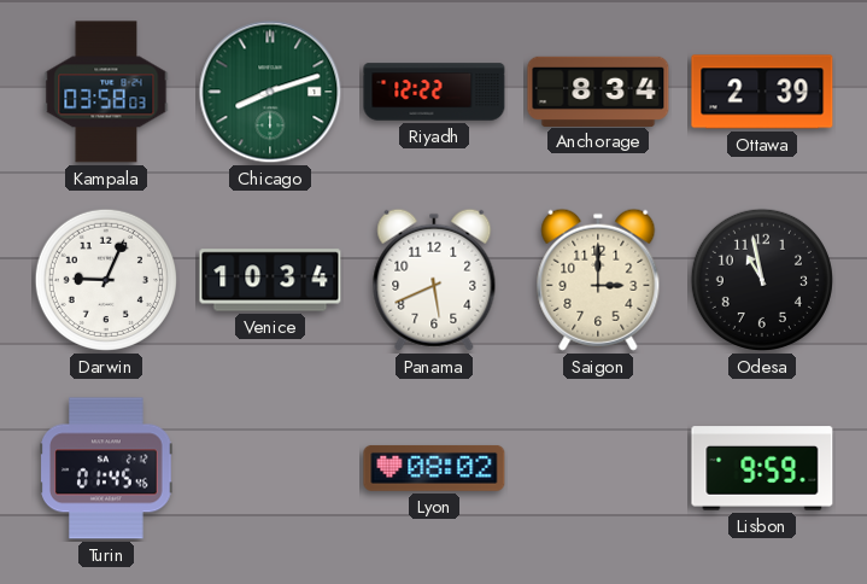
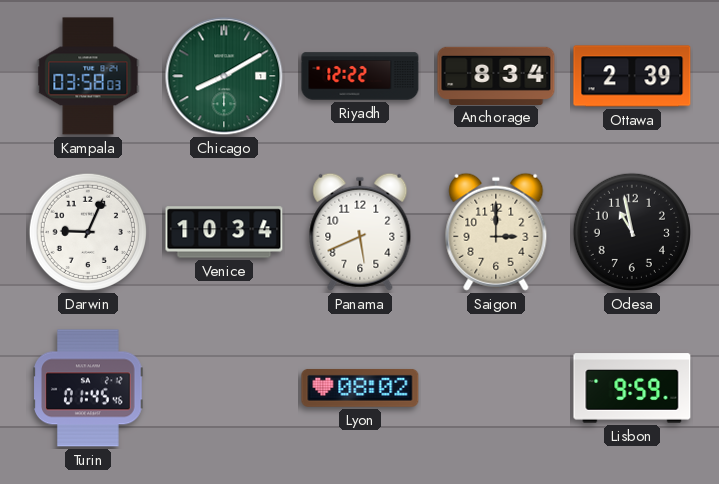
Chicago: 8:12 -> 8:10
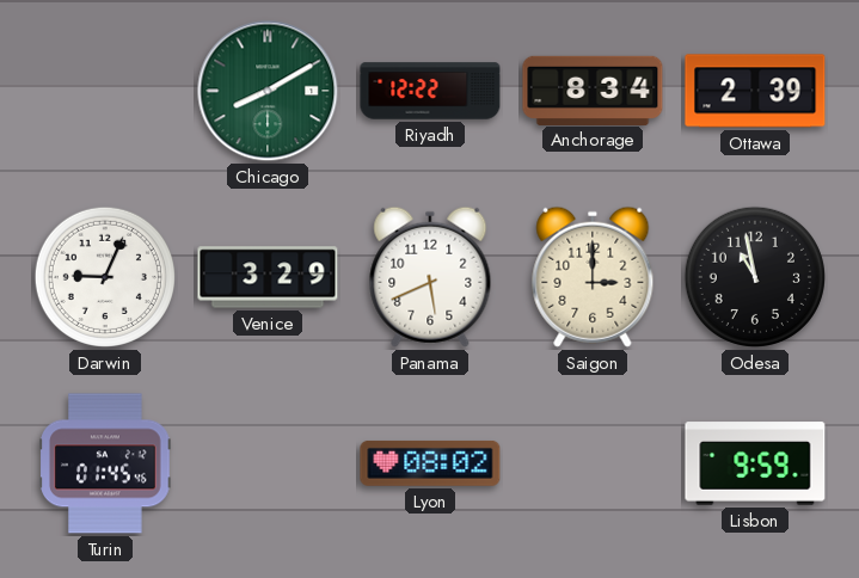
Kampala: 03:58 -> none
Venice: 10:34 -> 3:29
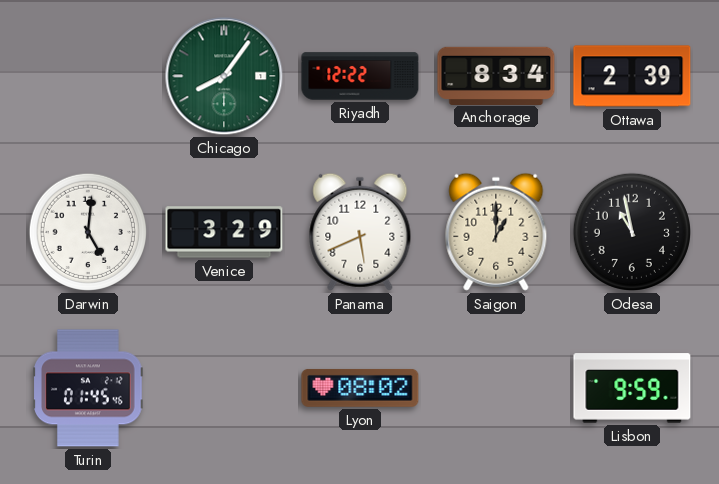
Chicago: 8:10 -> 8:06
Darwin: 9:04 -> 5:01
Saigon: 3:00 -> 1:00
